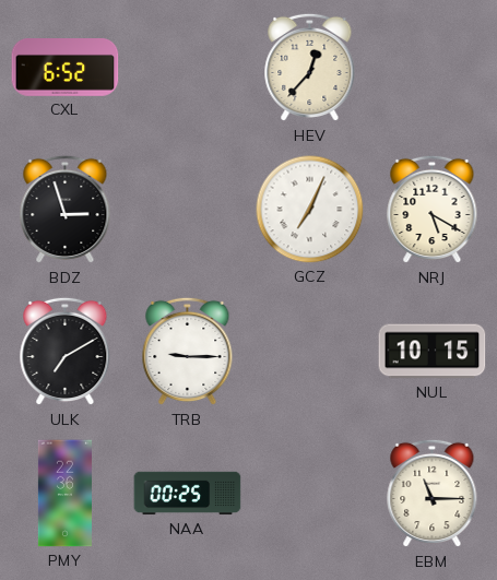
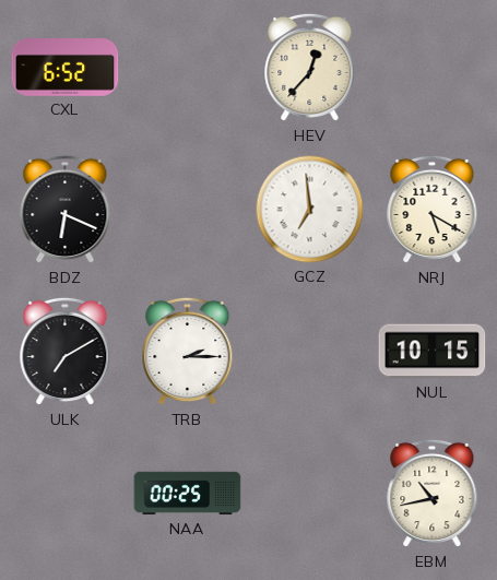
BDZ: 2:57 -> 6:19
GCZ: 7:04 -> 6:59
TRB: 9:15 -> 2:15
PMY: 22:36 -> none
EBM: 11:15 -> 10:43
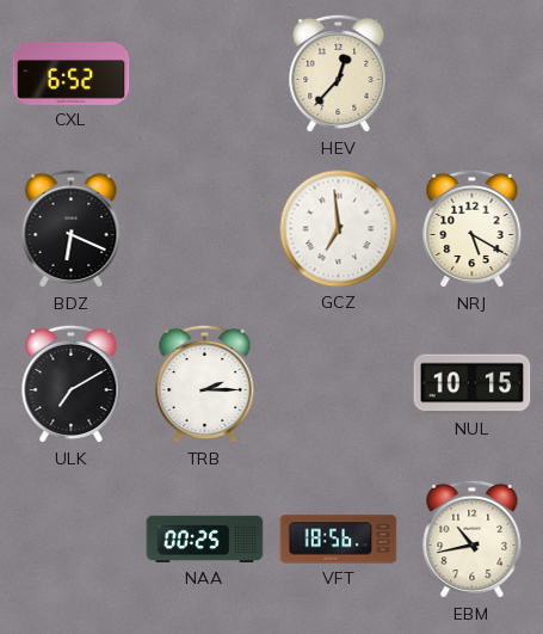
VFT: none -> 18:56
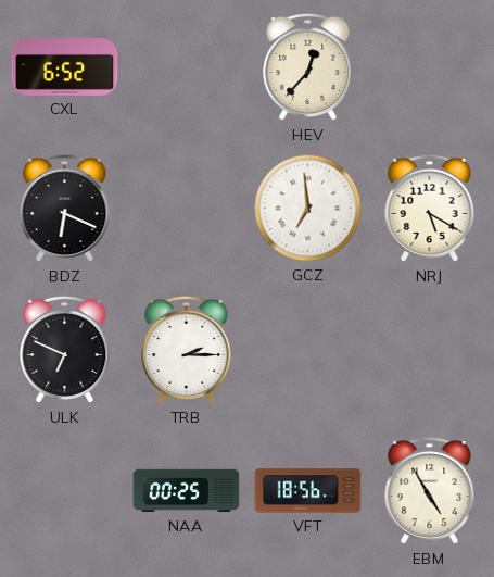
ULK: 7:10 -> 6:49
NUL: 10:15 -> none
EBM: 10:43 -> 4:55
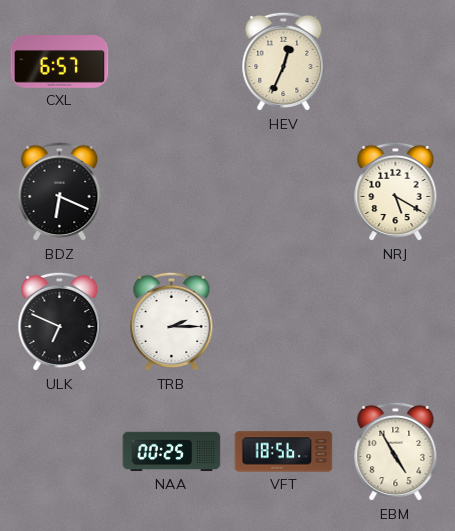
CXL: 6:52 -> 6:57
HEV: 12:37 -> 12:34
GCZ: 6:59 -> none
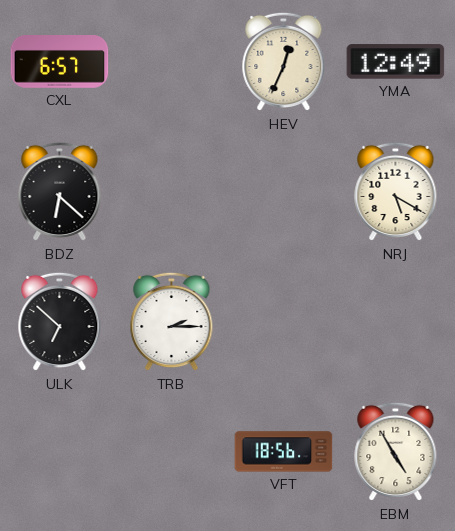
YMA: none -> 12:49
BDZ: 6:19 -> 6:22
ULK: 6:49 -> 6:52
NAA: 00:25 -> none
